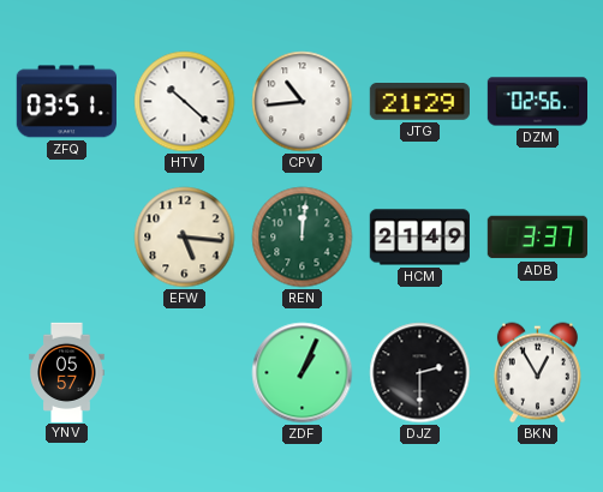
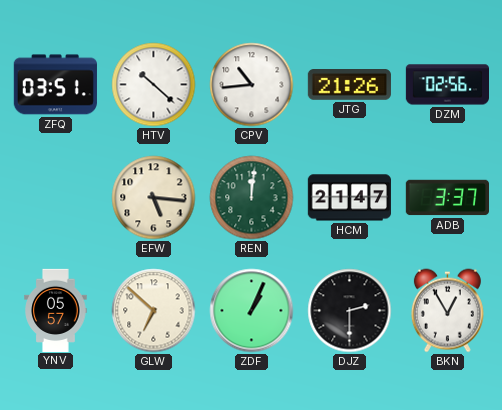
JTG: 21:29 -> 21:26
HCM: 21:49 -> 21:47
GLW: none -> 6:52
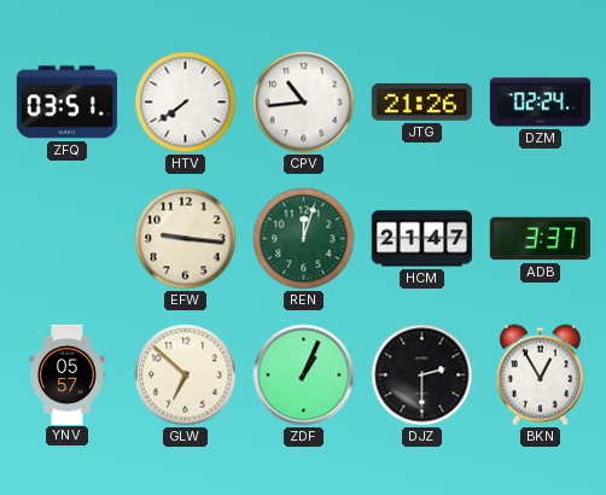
HTV: 10:22 -> 7:39
DZM: 02:56 -> 02:24
EFW: 5:16 -> 9:16
REN: 12:01 -> 12:03
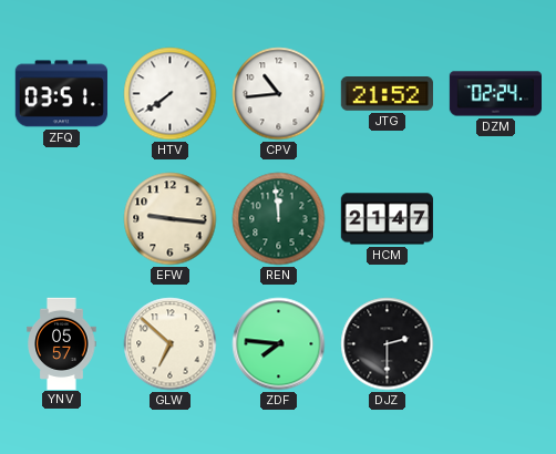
JTG: 21:26 -> 21:52
REN: 12:03 -> 11:59
ADB: 3:37 -> none
ZDF: 1:04 -> 7:46
BKN: 12:55 -> none
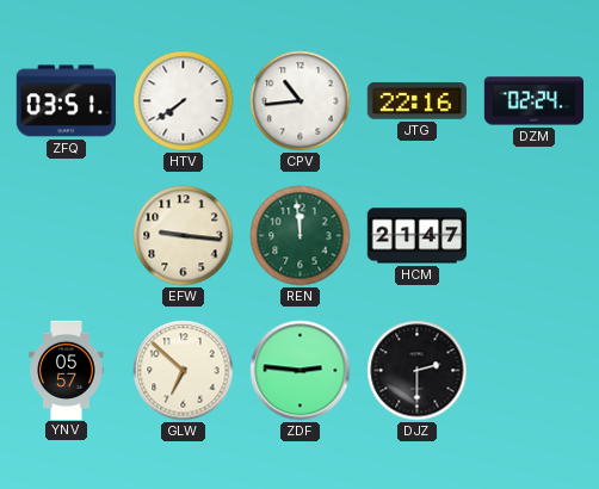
JTG: 21:52 -> 22:16
ZDF: 7:46 -> 2:46
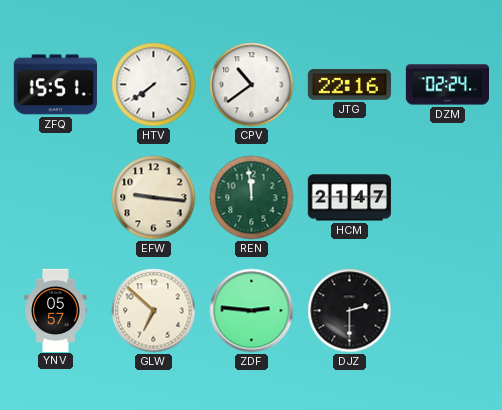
ZFQ: 03:51 -> 15:51
CPV: 10:44 -> 10:39
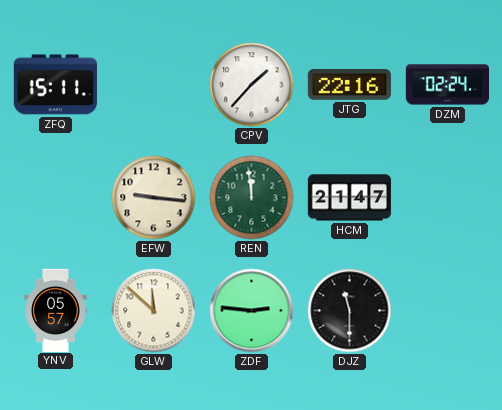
ZFQ: 15:51 -> 15:11
HTV: 7:39 -> none
CPV: 10:39 -> 1:37
GLW: 6:52 -> 11:52
DJZ: 2:30 -> 11:30
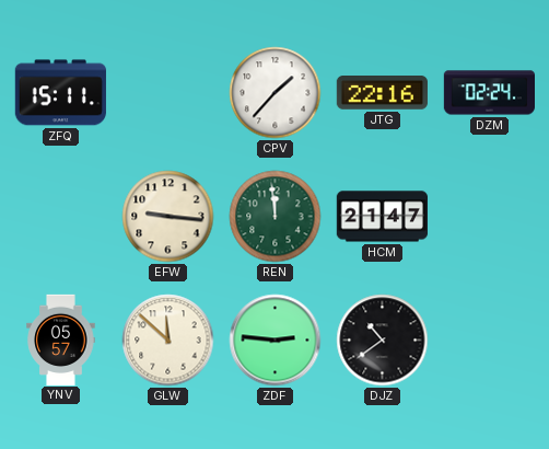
DJZ: 11:30 -> 10:39
